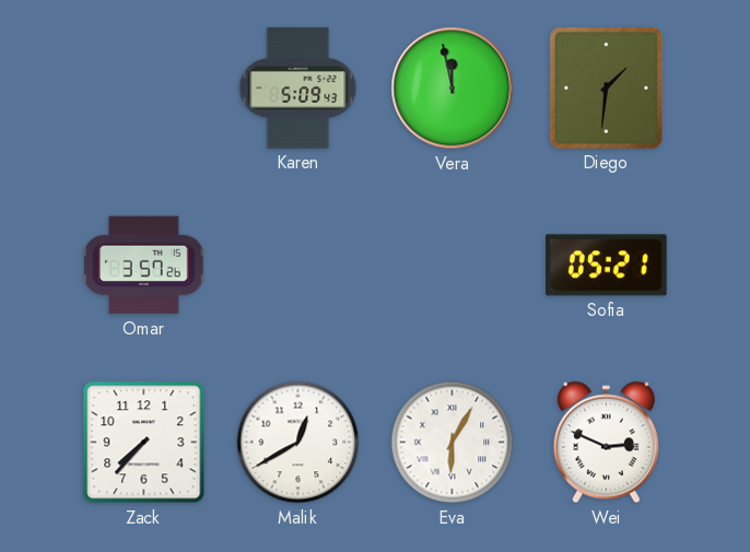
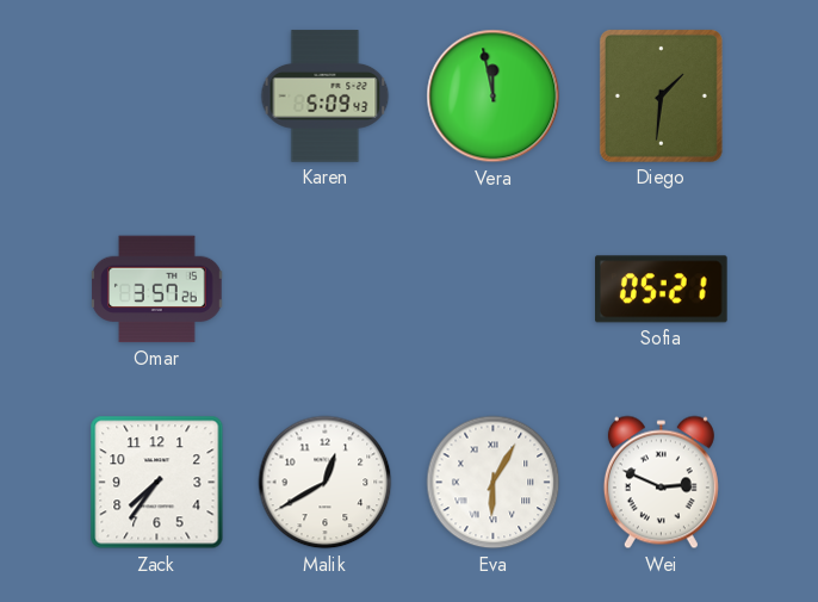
Zack: 7:37 -> 7:36
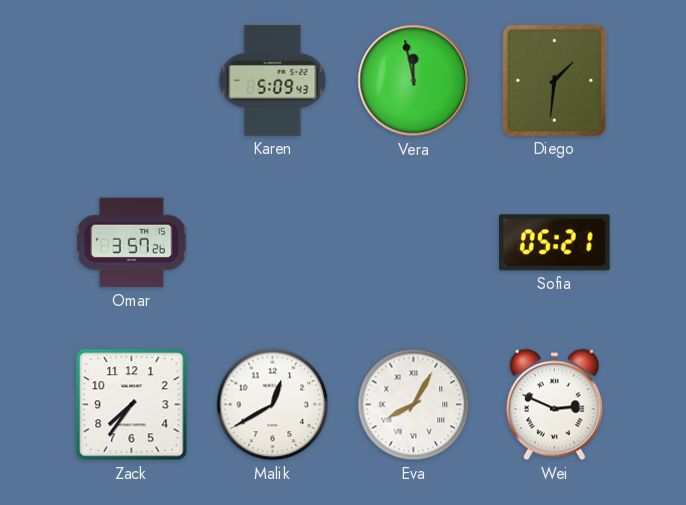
Eva: 6:05 -> 8:05
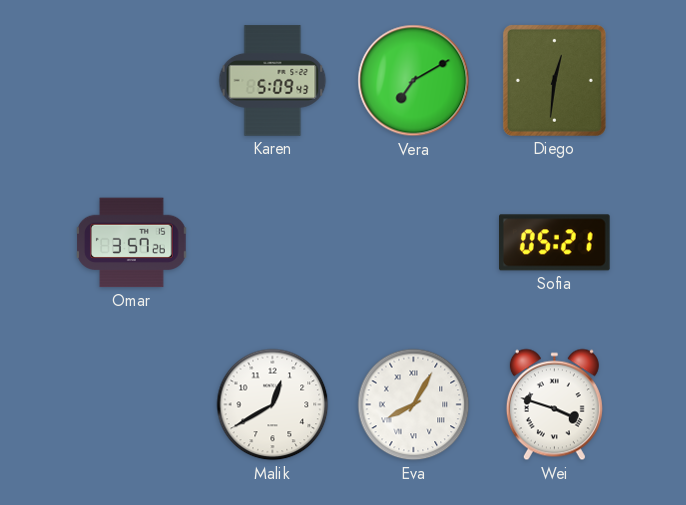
Vera: 11:58 -> 7:10
Diego: 1:31 -> 12:31
Zack: 7:36 -> none
Wei: 2:49 -> 3:48
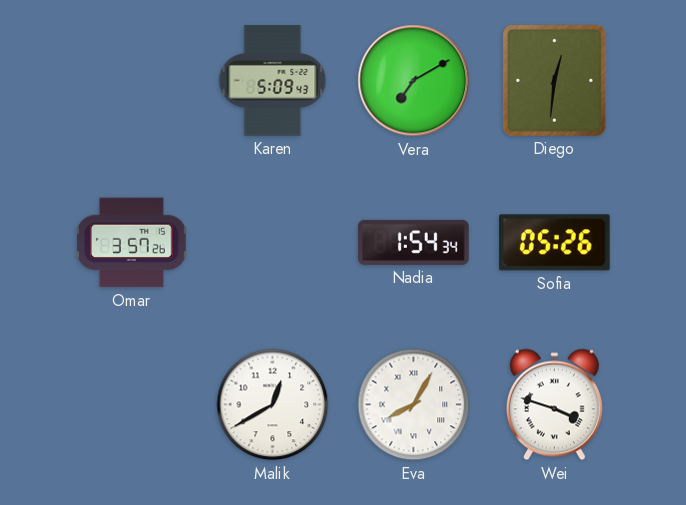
Nadia: none -> 1:54
Sofia: 05:21 -> 05:26
